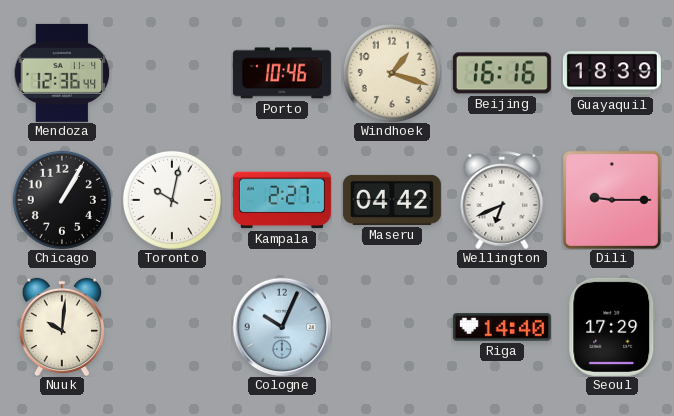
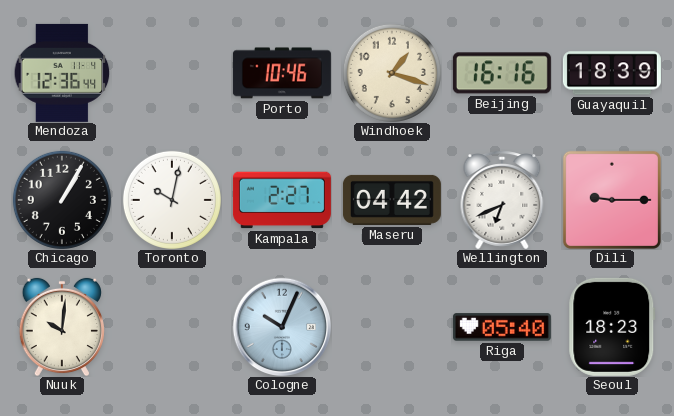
Riga: 14:40 -> 05:40
Seoul: 17:29 -> 18:23
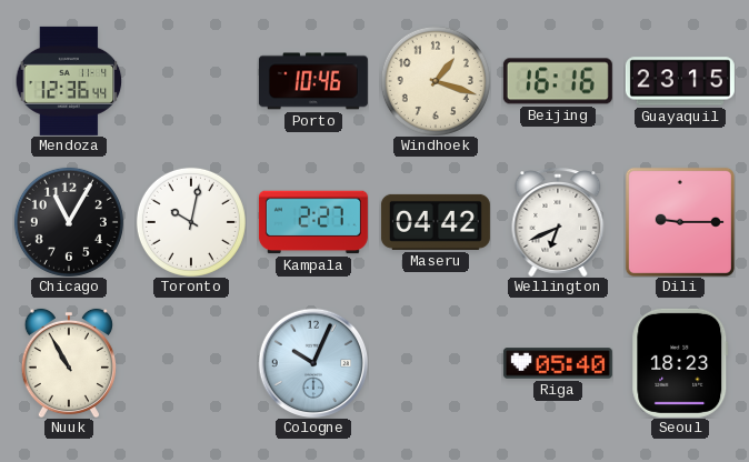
Guayaquil: 18:39 -> 23:15
Chicago: 1:05 -> 11:05
Nuuk: 10:01 -> 10:55
